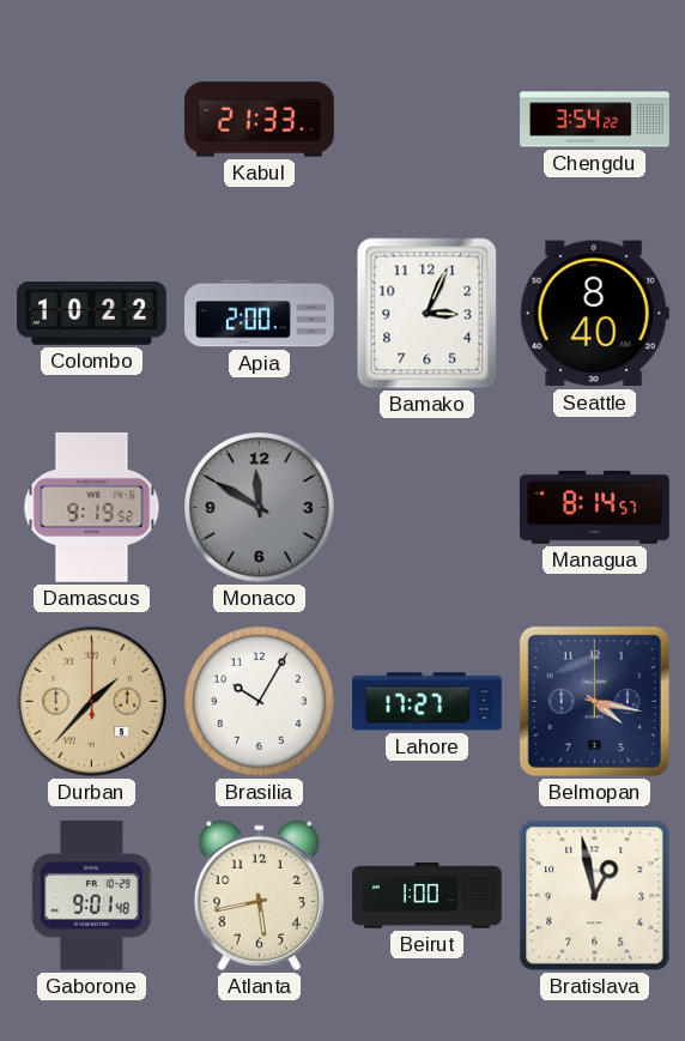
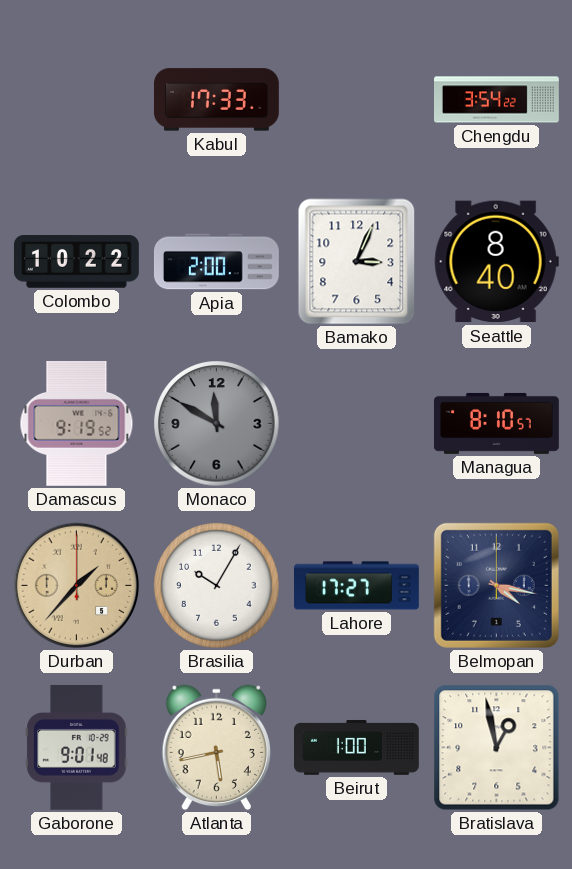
Kabul: 21:33 -> 17:33
Managua: 8:14 -> 8:10
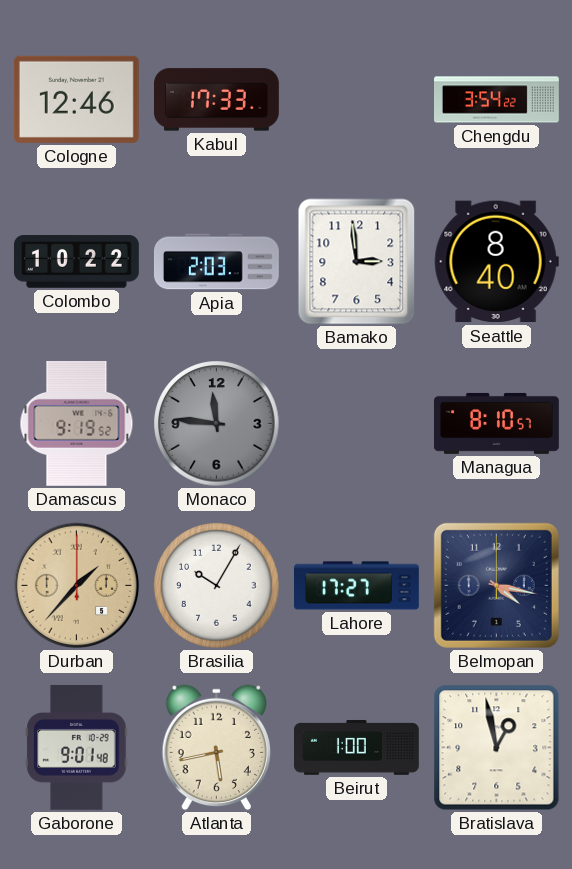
Cologne: none -> 12:46
Apia: 2:00 -> 2:03
Bamako: 3:04 -> 2:59
Monaco: 11:50 -> 11:46
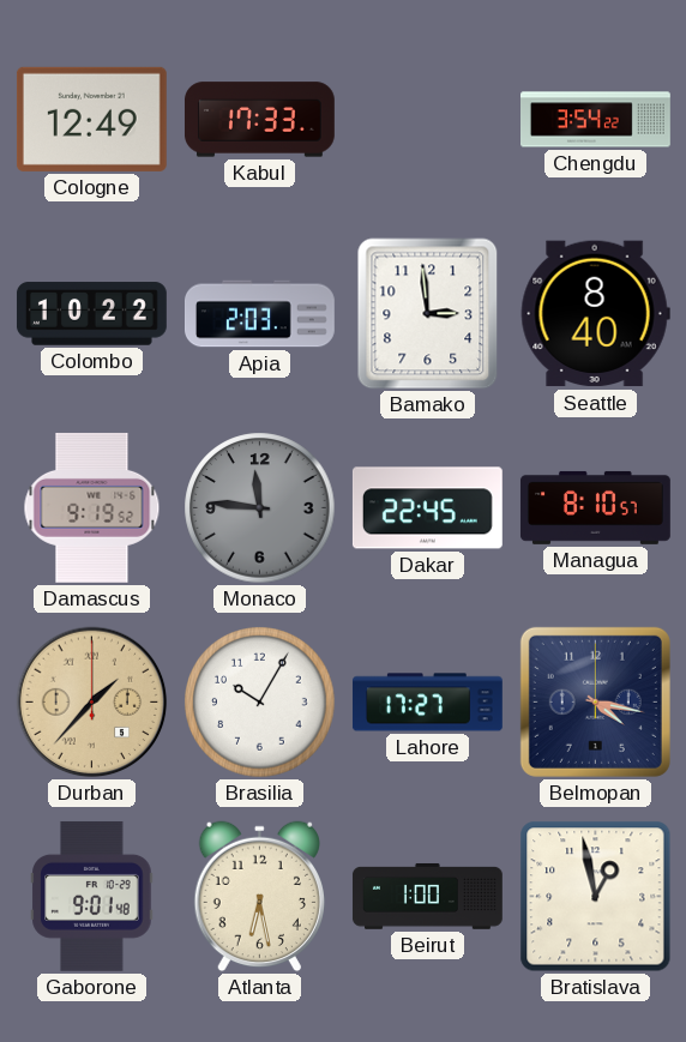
Cologne: 12:46 -> 12:49
Dakar: none -> 22:45
Atlanta: 5:43 -> 6:28
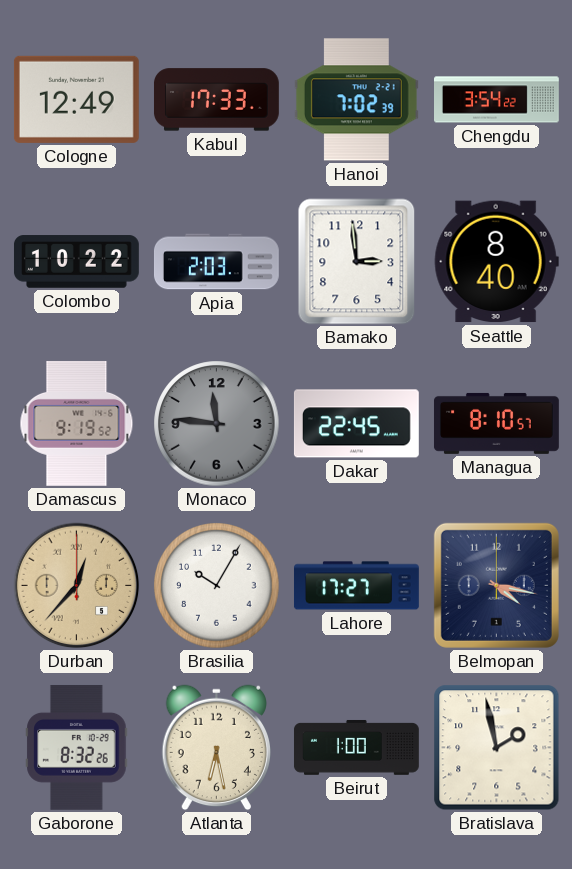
Hanoi: none -> 7:02
Durban: 1:37 -> 12:37
Gaborone: 9:01 -> 8:32
Bratislava: 12:58 -> 1:58
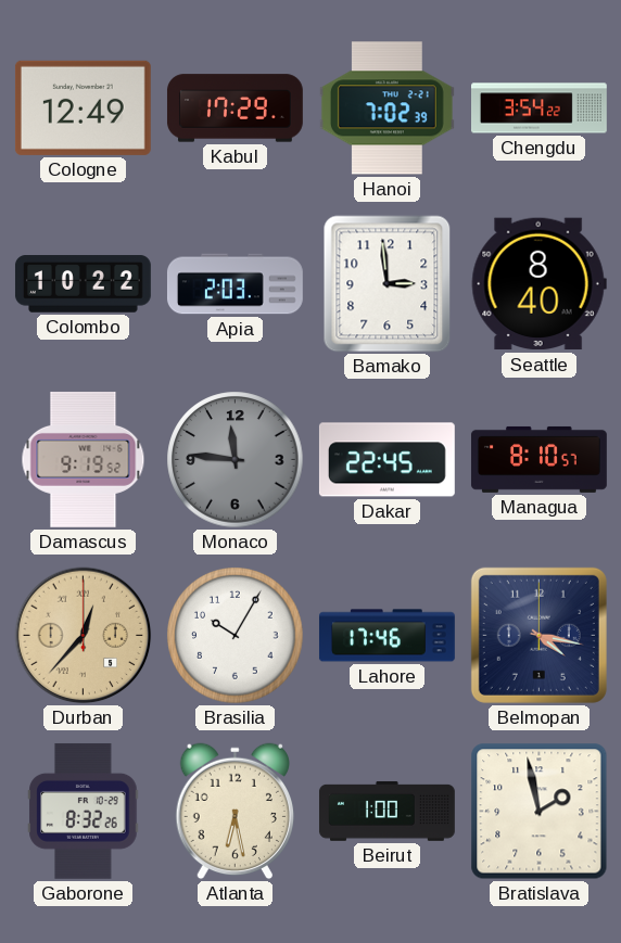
Kabul: 17:33 -> 17:29
Lahore: 17:27 -> 17:46
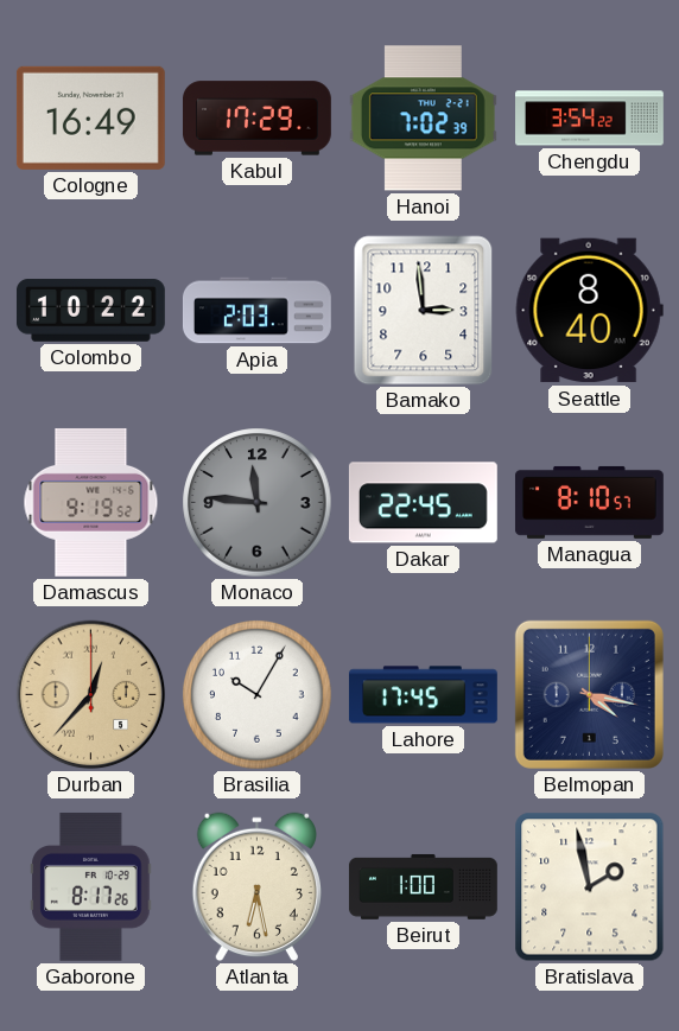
Cologne: 12:49 -> 16:49
Lahore: 17:46 -> 17:45
Gaborone: 8:32 -> 8:17
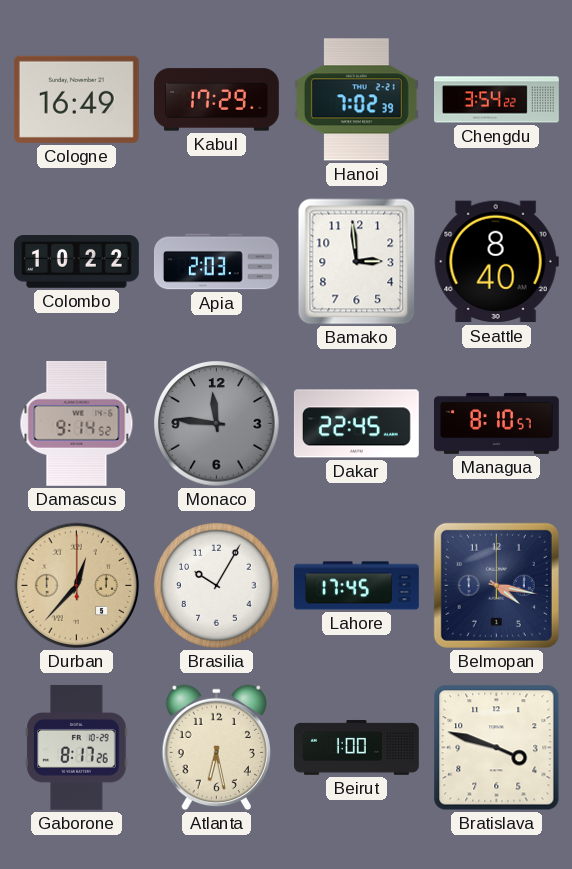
Damascus: 9:19 -> 9:14
Bratislava: 1:58 -> 3:48
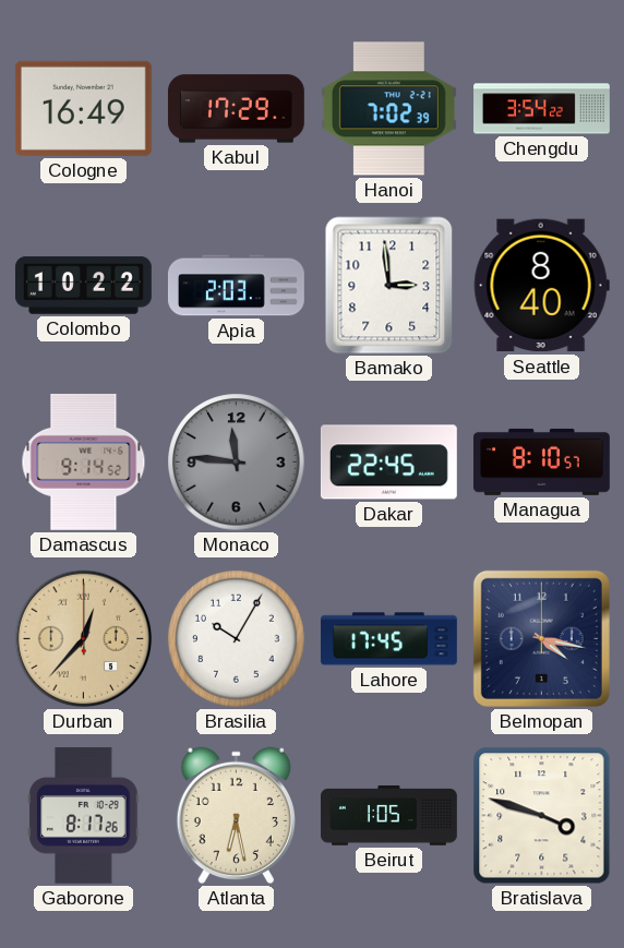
Beirut: 1:00 -> 1:05
